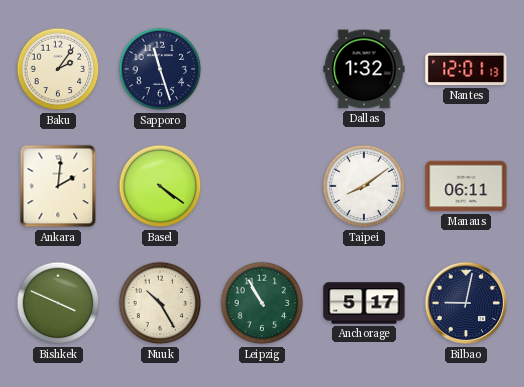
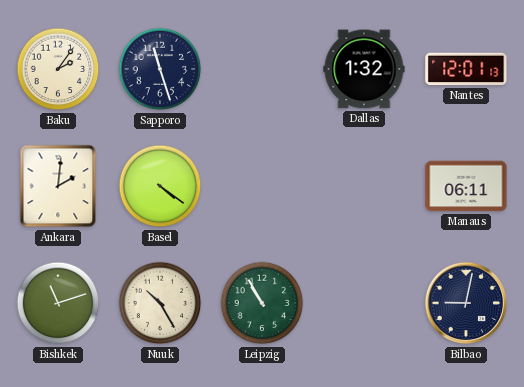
Taipei: 8:09 -> none
Bishkek: 3:49 -> 11:12
Anchorage: 5:17 -> none
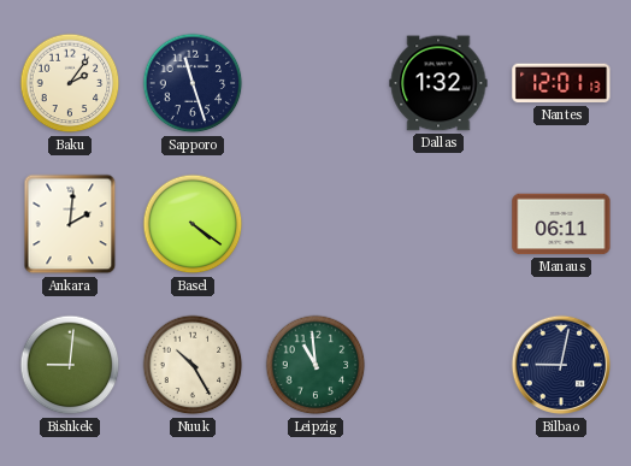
Bishkek: 11:12 -> 9:01
Leipzig: 10:55 -> 10:59
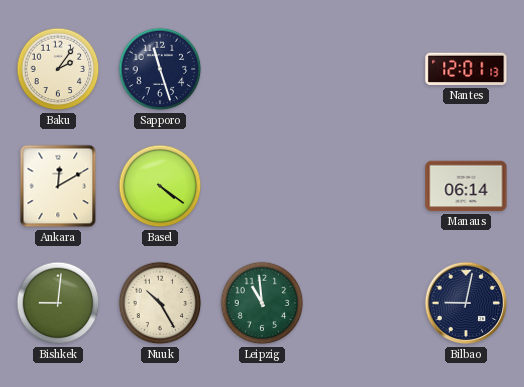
Dallas: 1:32 -> none
Ankara: 2:01 -> 12:10
Manaus: 06:11 -> 06:14
